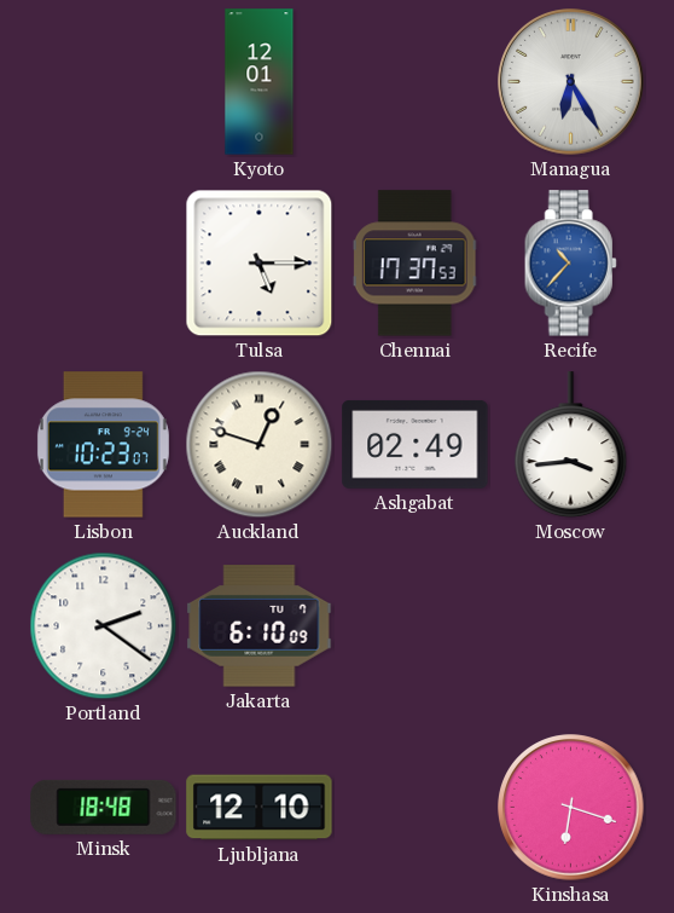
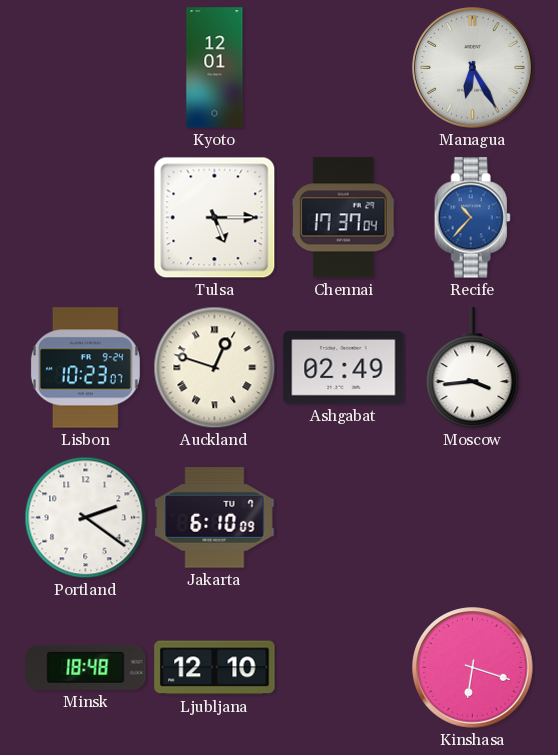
Chennai: 17:37:53 -> 17:37:04
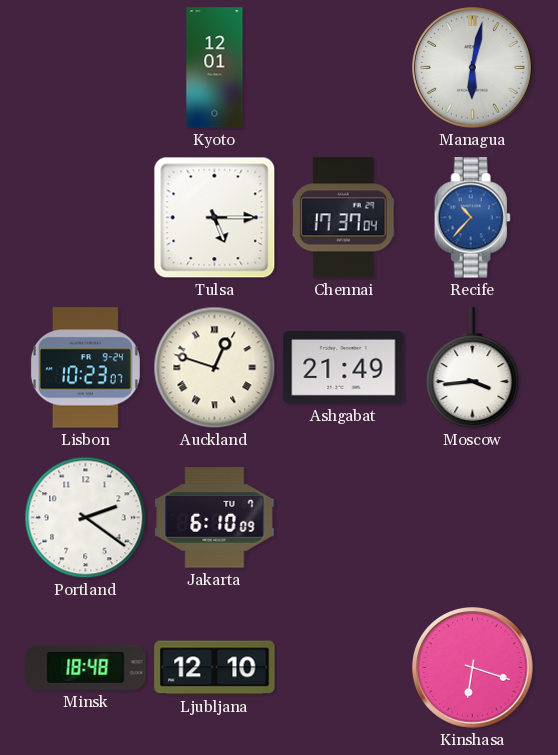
Managua: 6:25 -> 6:02
Ashgabat: 02:49 -> 21:49
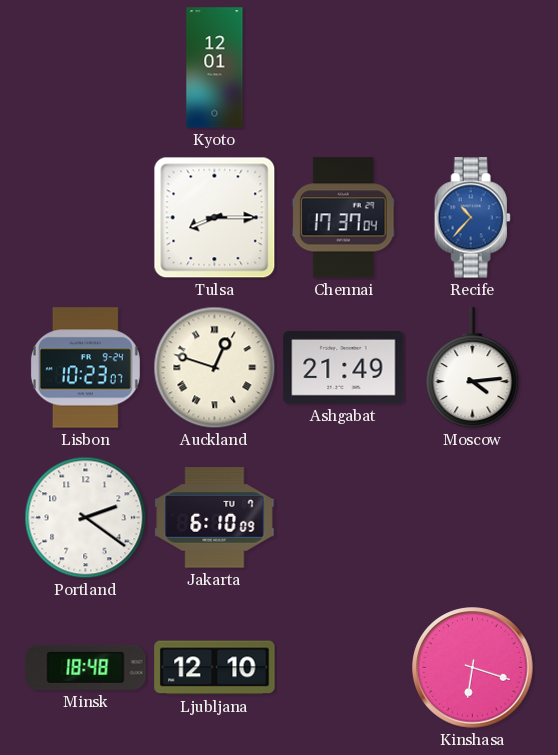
Managua: 6:02 -> none
Tulsa: 5:15 -> 8:15
Moscow: 3:44 -> 4:14
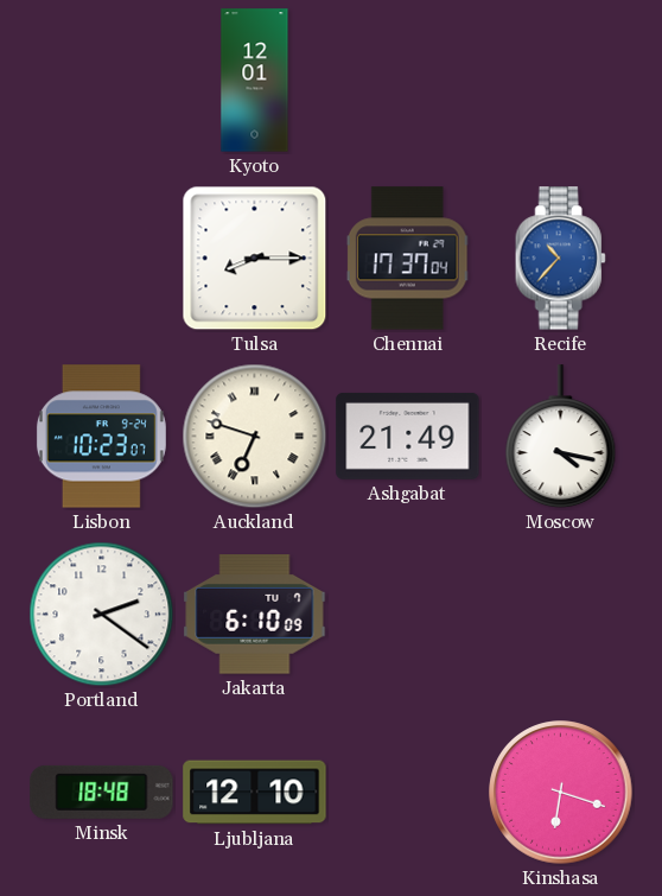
Auckland: 12:48 -> 6:48
Moscow: 4:14 -> 4:17
